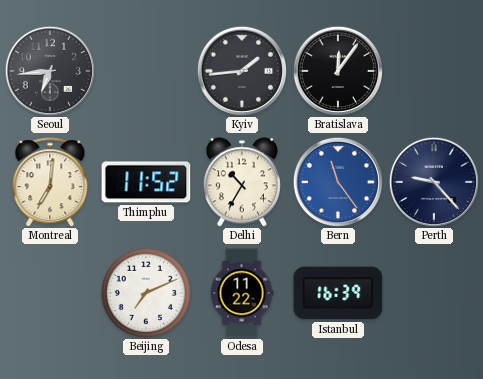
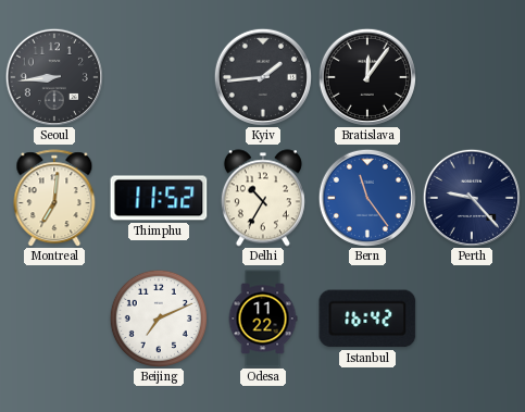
Seoul: 6:44 -> 8:44
Istanbul: 16:39 -> 16:42
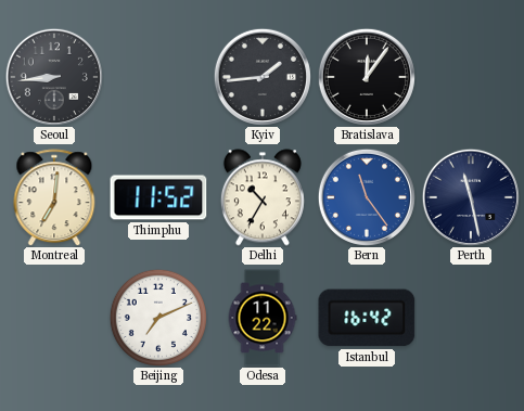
Perth: 9:23 -> 11:28
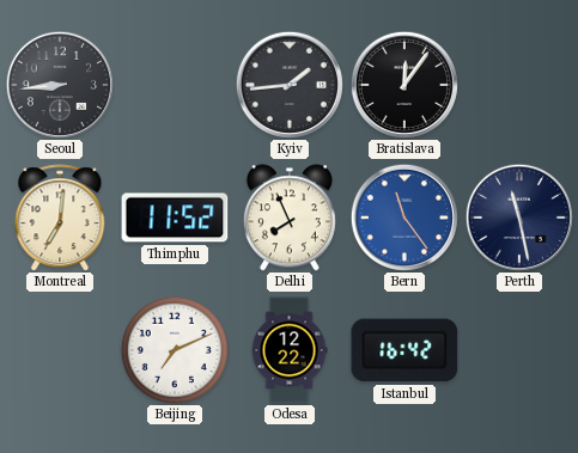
Delhi: 10:35 -> 7:56
Odesa: 11:22 -> 12:22
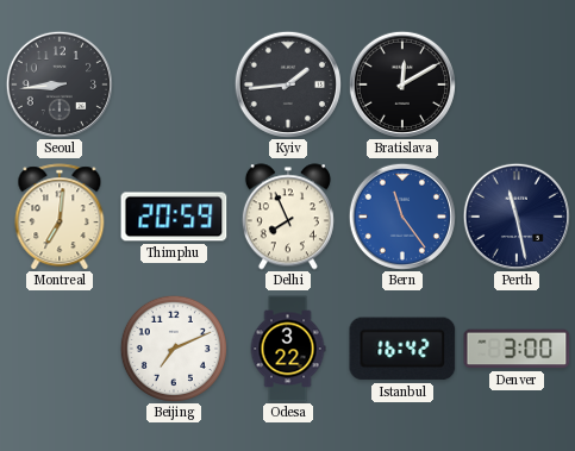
Bratislava: 12:06 -> 12:10
Thimphu: 11:52 -> 20:59
Odesa: 12:22 -> 3:22
Denver: none -> 3:00
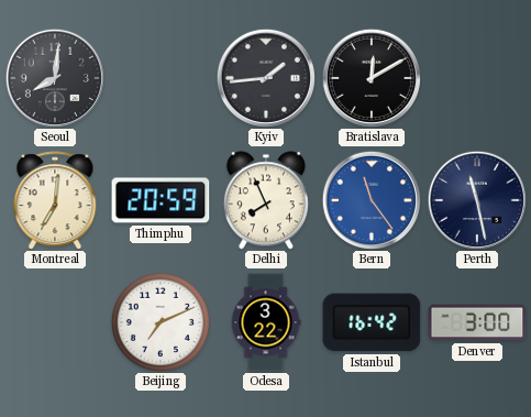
Seoul: 8:44 -> 8:01
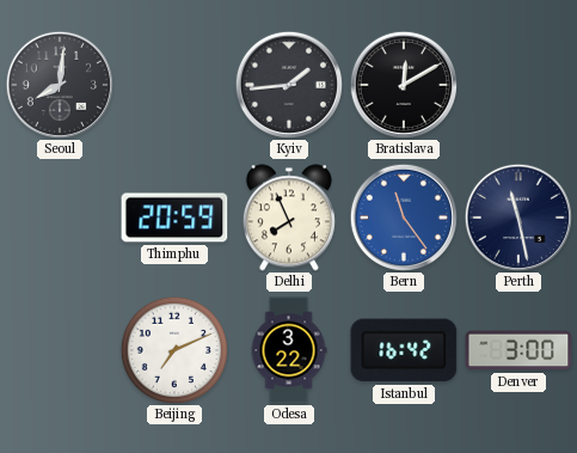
Montreal: 7:01 -> none
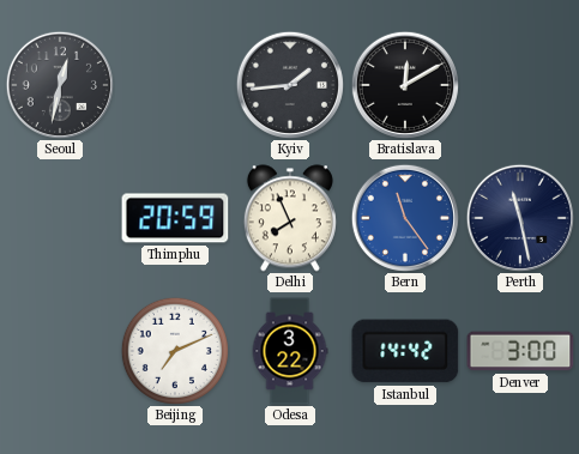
Seoul: 8:01 -> 12:32
Istanbul: 16:42 -> 14:42
